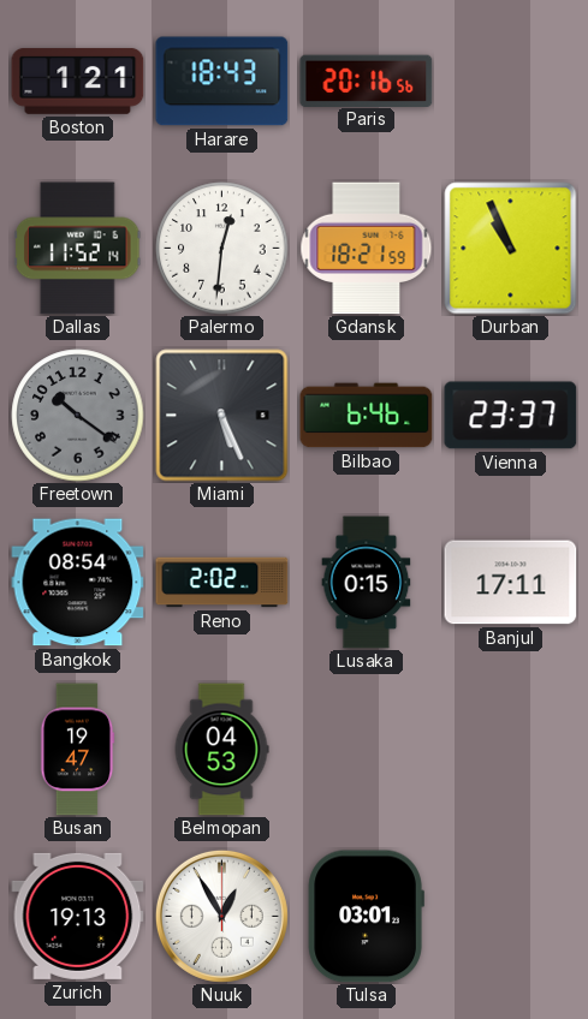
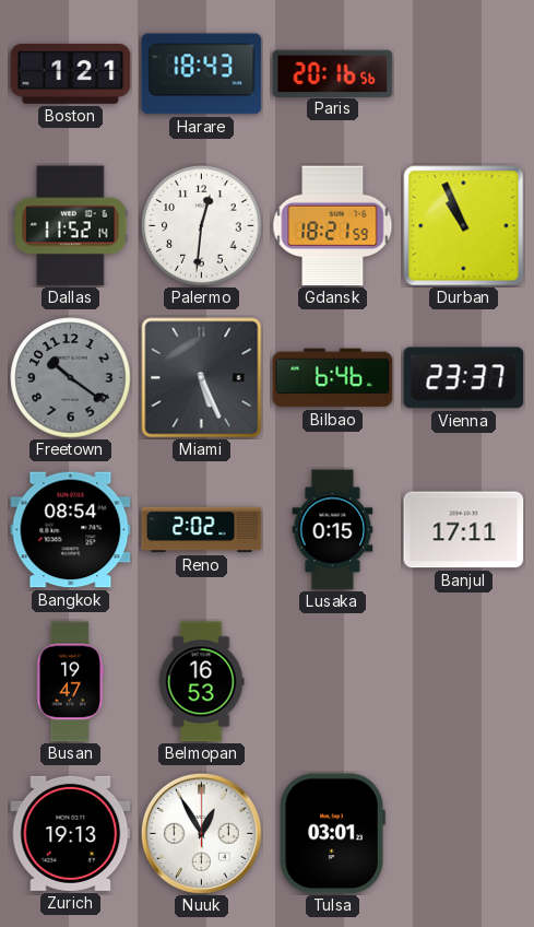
Belmopan: 04:53 -> 16:53
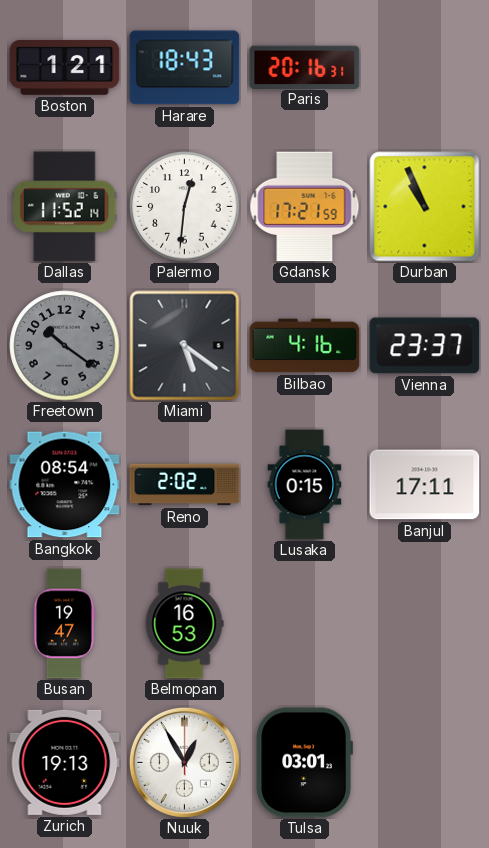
Paris: 20:16:56 -> 20:16:31
Gdansk: 18:21 -> 17:21
Miami: 5:26 -> 5:21
Bilbao: 6:46 -> 4:16
